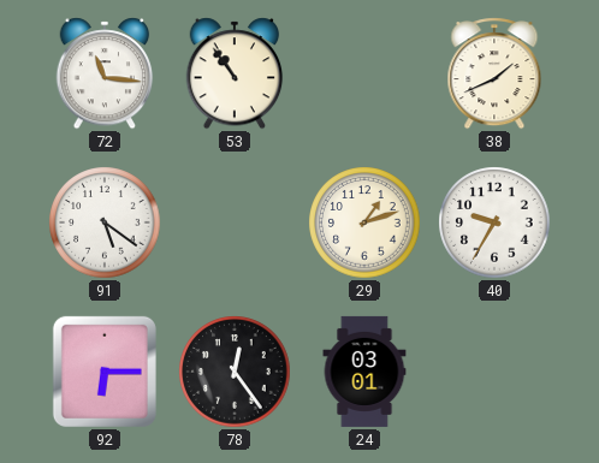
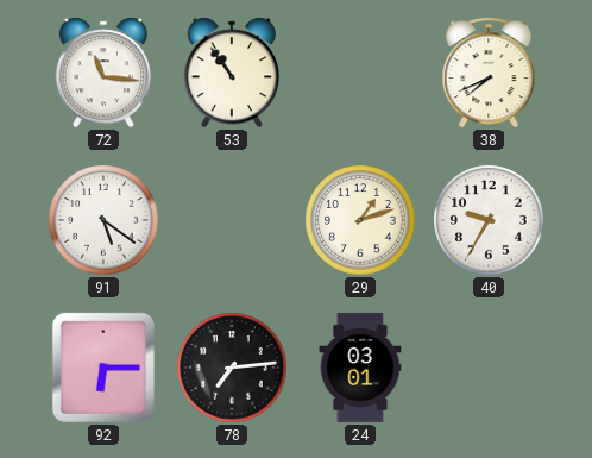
38: 1:41 -> 7:41
78: 12:24 -> 7:14
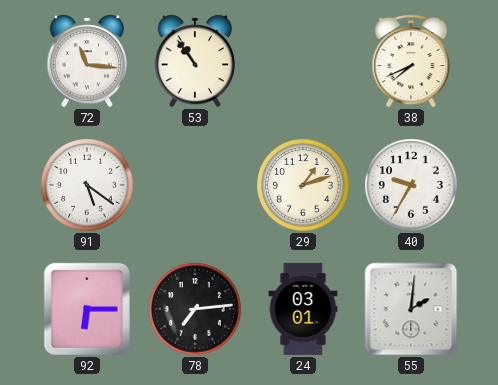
55: none -> 2:01
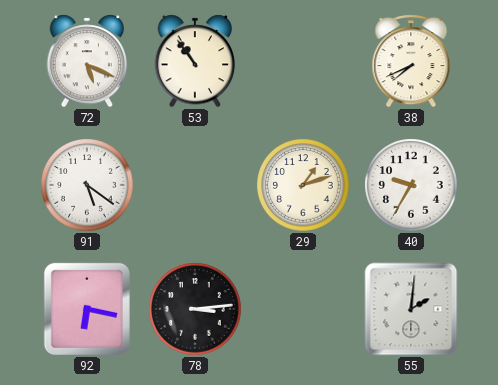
72: 11:16 -> 5:19
92: 6:15 -> 6:17
78: 7:14 -> 3:14
24: 03:01 -> none
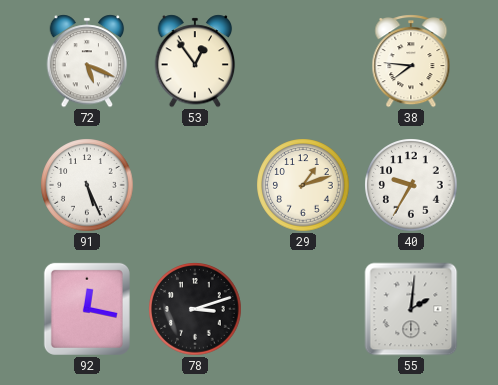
53: 10:54 -> 12:54
38: 7:41 -> 7:46
91: 5:21 -> 5:26
92: 6:17 -> 12:17
78: 3:14 -> 3:12
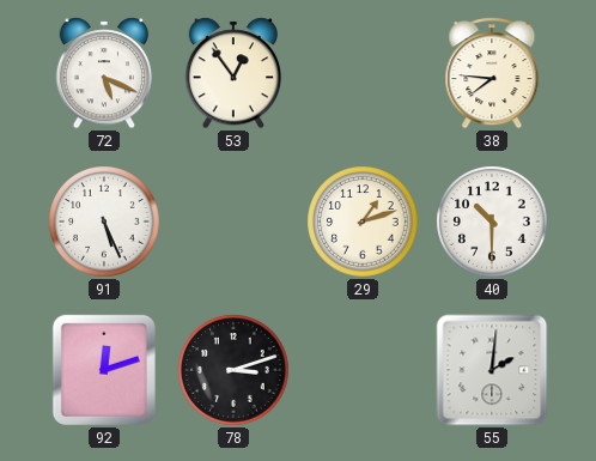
40: 9:35 -> 10:30
92: 12:17 -> 12:12
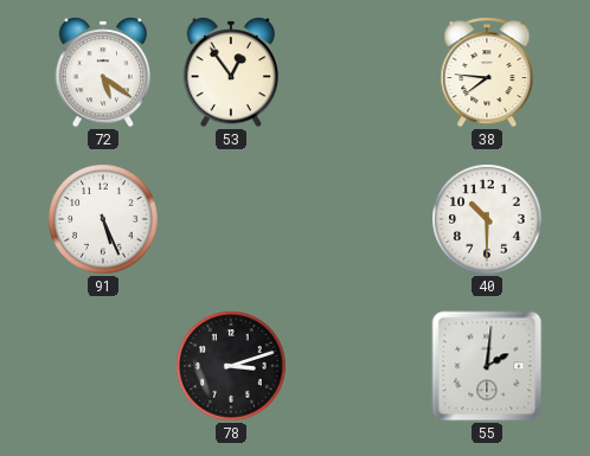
72: 5:19 -> 5:21
29: 1:12 -> none
92: 12:12 -> none
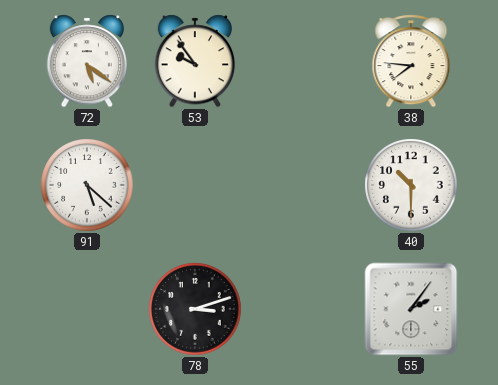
53: 12:54 -> 9:54
91: 5:26 -> 5:22
55: 2:01 -> 2:06
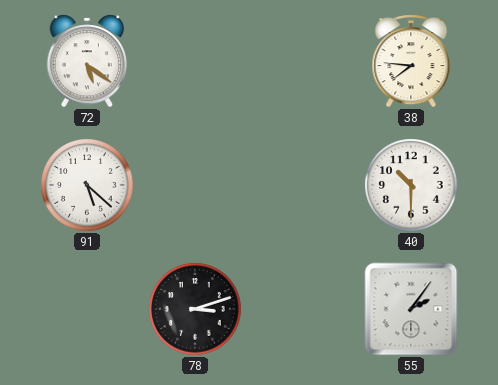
53: 9:54 -> none
